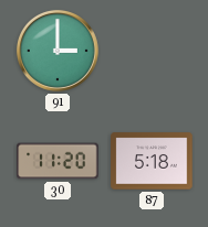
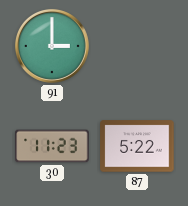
30: 11:20 -> 11:23
87: 5:18 -> 5:22
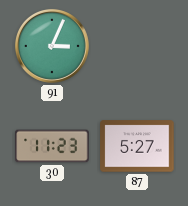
91: 3:00 -> 3:04
87: 5:22 -> 5:27
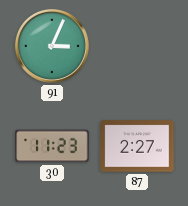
87: 5:27 -> 2:27
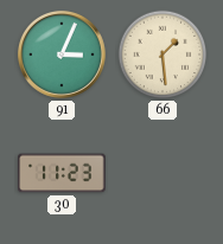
66: none -> 1:29
87: 2:27 -> none
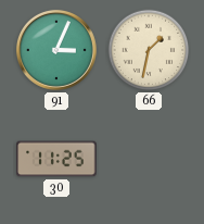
66: 1:29 -> 1:32
30: 11:23 -> 11:25
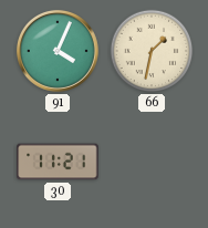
91: 3:04 -> 4:04
30: 11:25 -> 11:21
